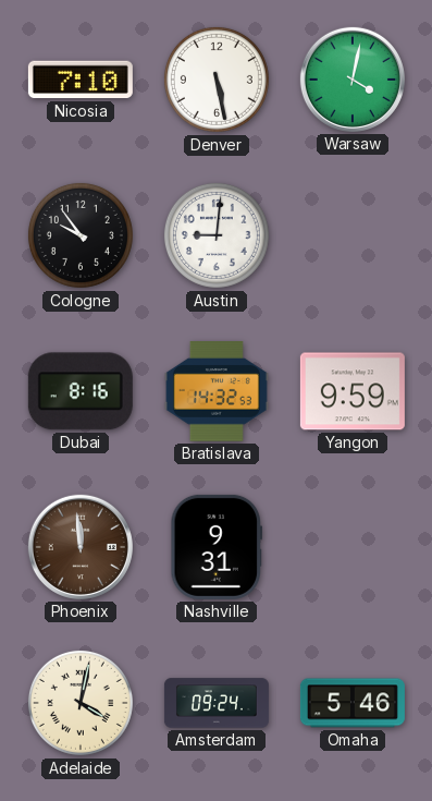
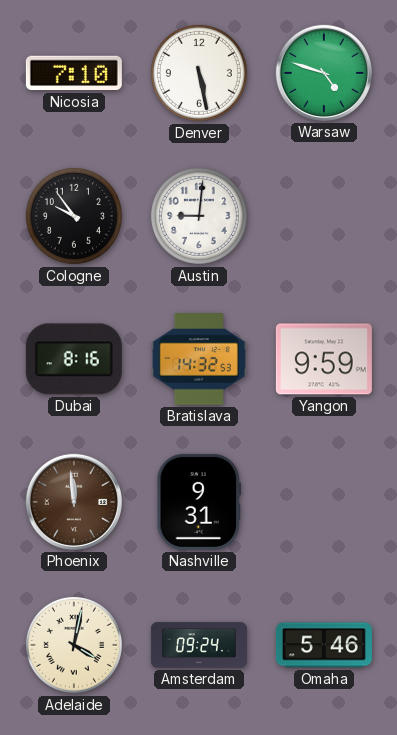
Warsaw: 4:02 -> 4:48
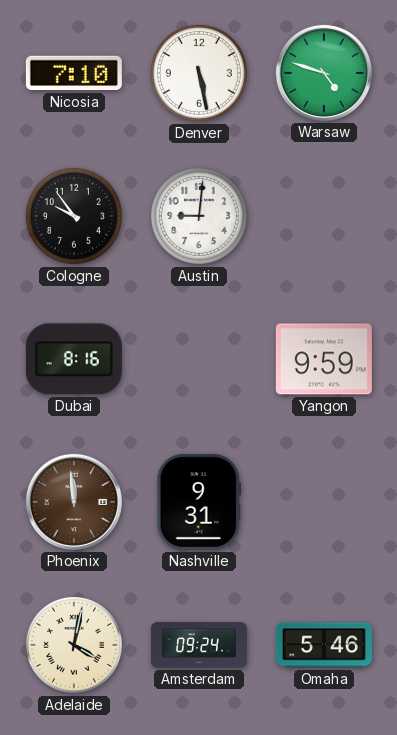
Bratislava: 14:32 -> none
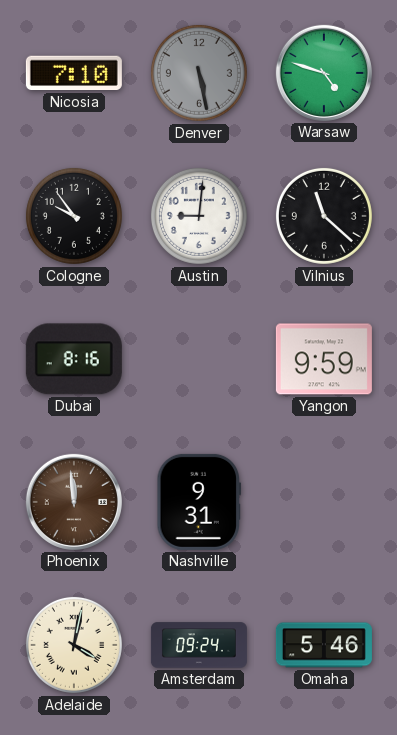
Denver dial: white -> grey
Vilnius: none -> 11:22
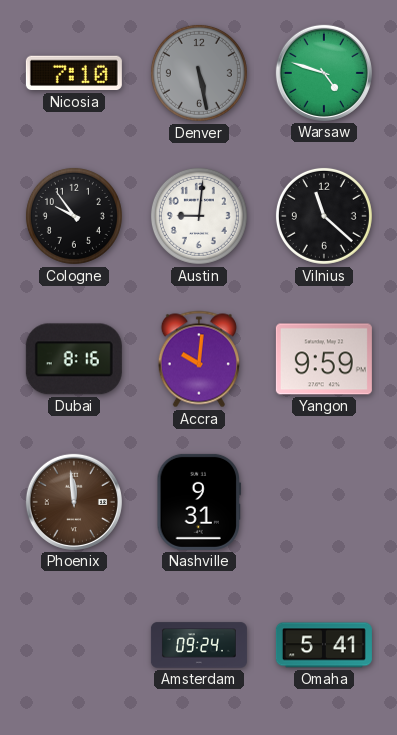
Accra: none -> 10:01
Adelaide: 4:02 -> none
Omaha: 5:46 -> 5:41
